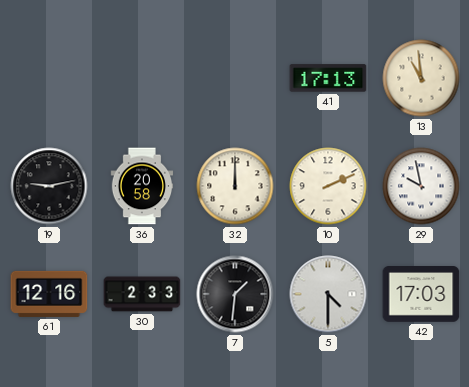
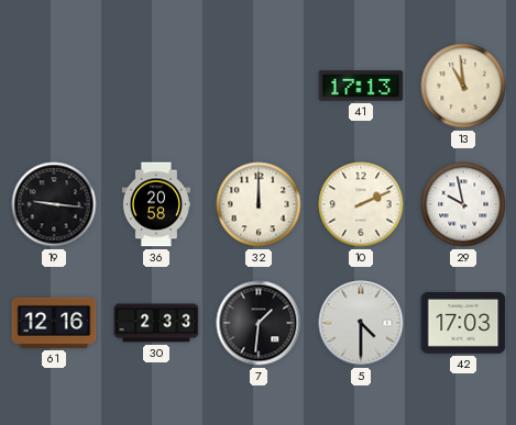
19: 9:13 -> 9:16
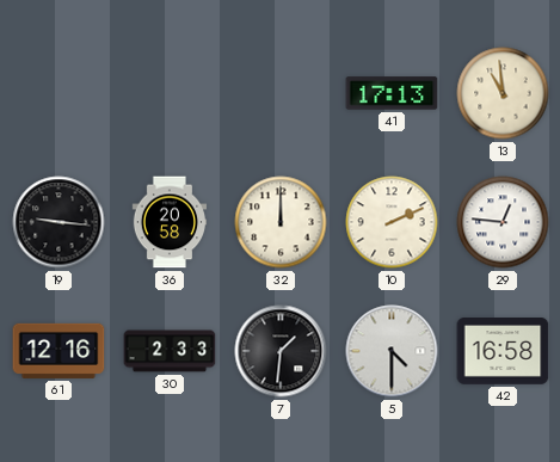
29: 9:58 -> 12:46
42: 17:03 -> 16:58
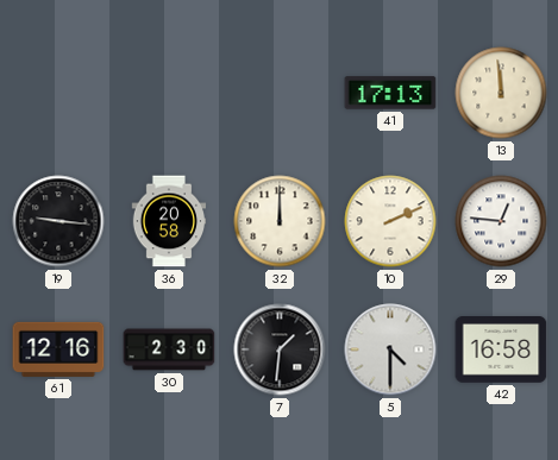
13: 10:59 -> 11:59
30: 2:33 -> 2:30
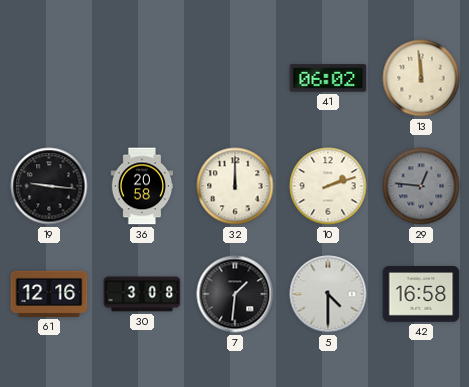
41: 17:13 -> 06:02
10: 2:11 -> 2:12
29 dial: white -> grey
30: 2:30 -> 3:08
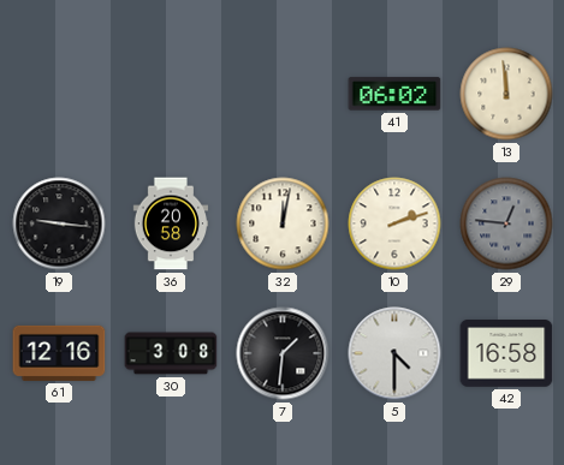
32: 12:00 -> 12:02
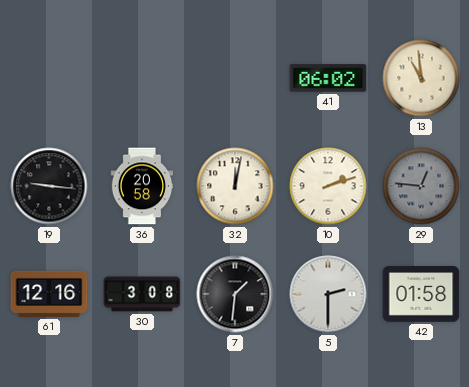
13: 11:59 -> 10:59
5: 4:30 -> 2:30
42: 16:58 -> 01:58
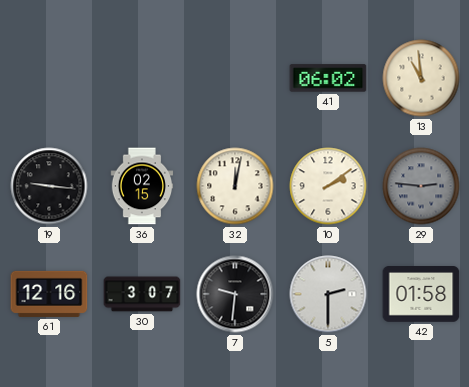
36: 20:58 -> 02:15
10: 2:12 -> 2:09
29: 12:46 -> 2:46
30: 3:08 -> 3:07
7: 1:31 -> 9:31
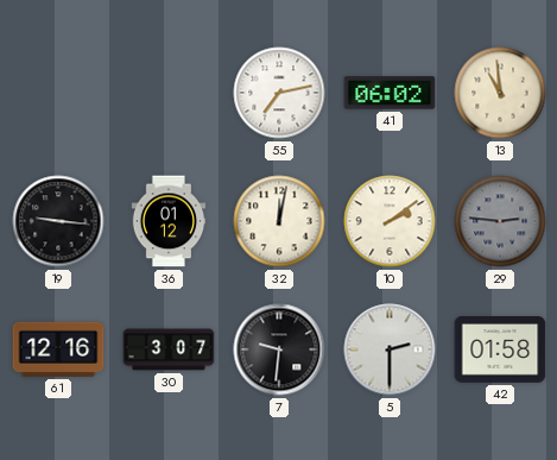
55: none -> 7:13
36: 02:15 -> 01:12
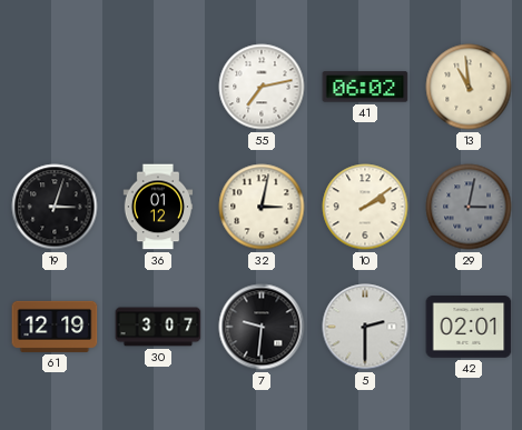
19: 9:16 -> 3:03
32: 12:02 -> 3:02
29: 2:46 -> 3:02
61: 12:16 -> 12:19
42: 01:58 -> 02:01
